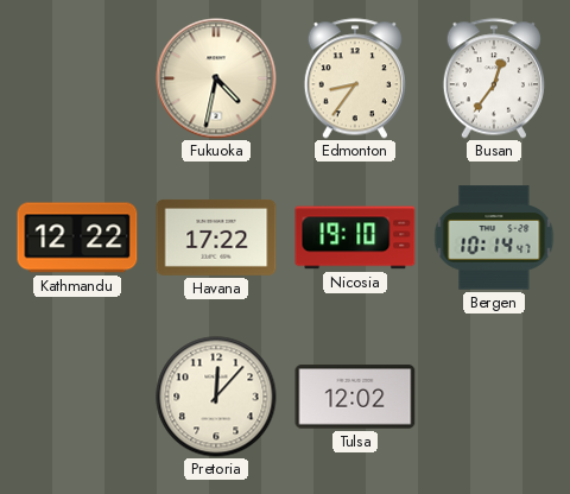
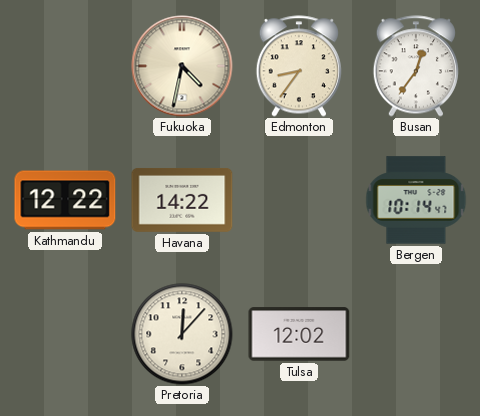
Havana: 17:22 -> 14:22
Nicosia: 19:10 -> none
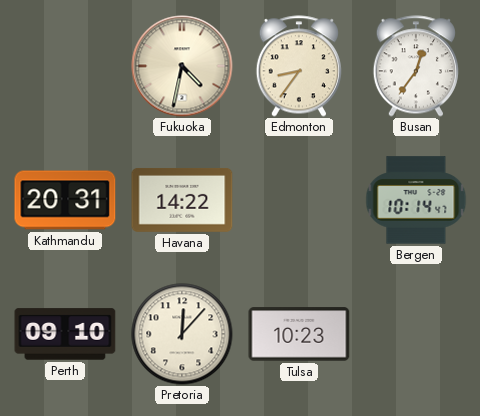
Kathmandu: 12:22 -> 20:31
Perth: none -> 09:10
Tulsa: 12:02 -> 10:23
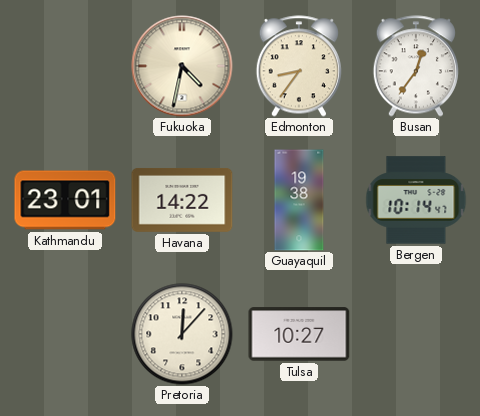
Kathmandu: 20:31 -> 23:01
Guayaquil: none -> 19:38
Perth: 09:10 -> none
Tulsa: 10:23 -> 10:27
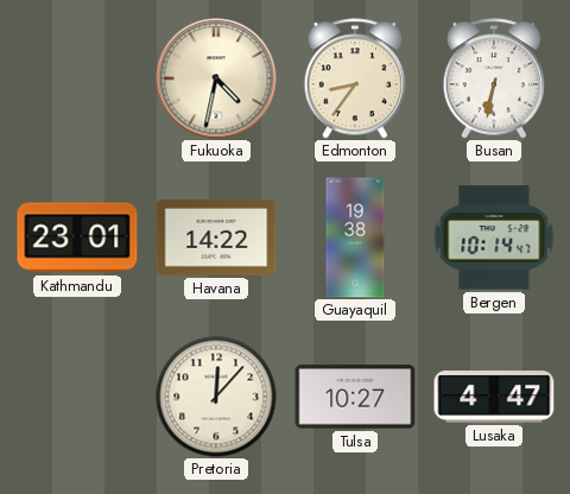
Busan: 12:36 -> 6:32
Lusaka: none -> 4:47
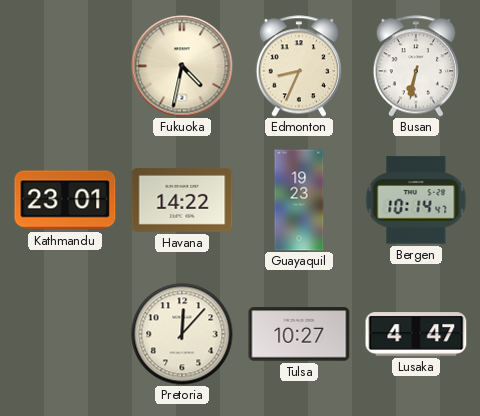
Edmonton: 8:36 -> 8:34
Guayaquil: 19:38 -> 19:23
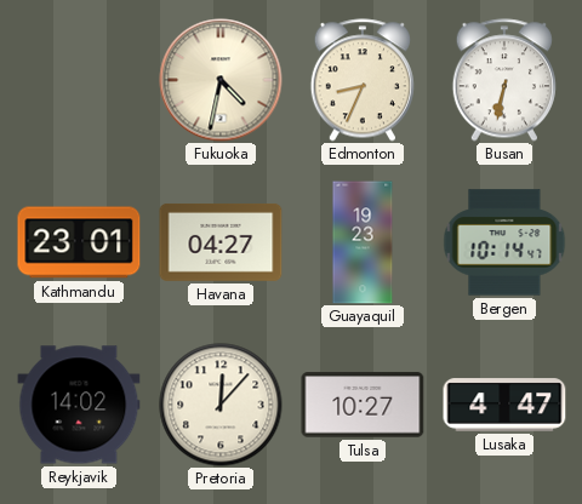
Havana: 14:22 -> 04:27
Reykjavik: none -> 14:02
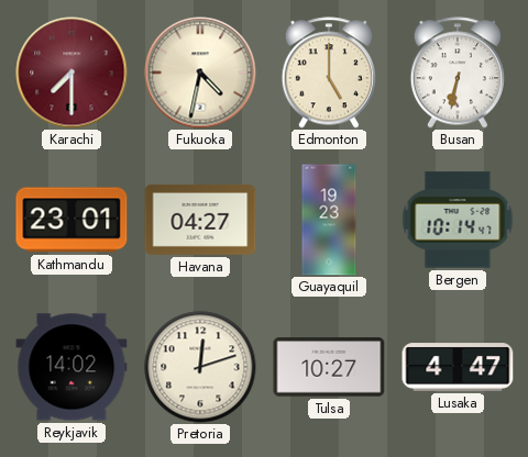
Karachi: none -> 7:30
Edmonton: 8:34 -> 5:00
Pretoria: 12:07 -> 12:12
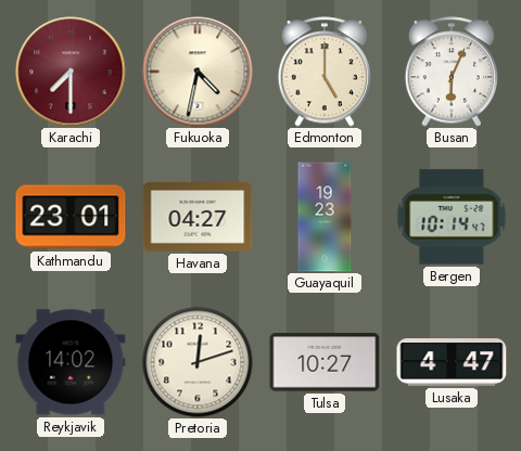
Busan: 6:32 -> 6:04
